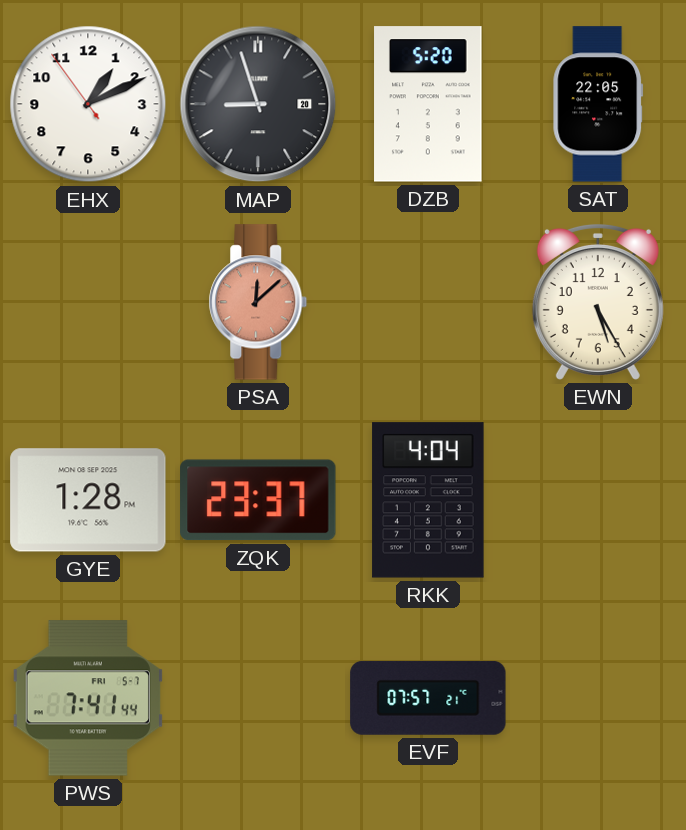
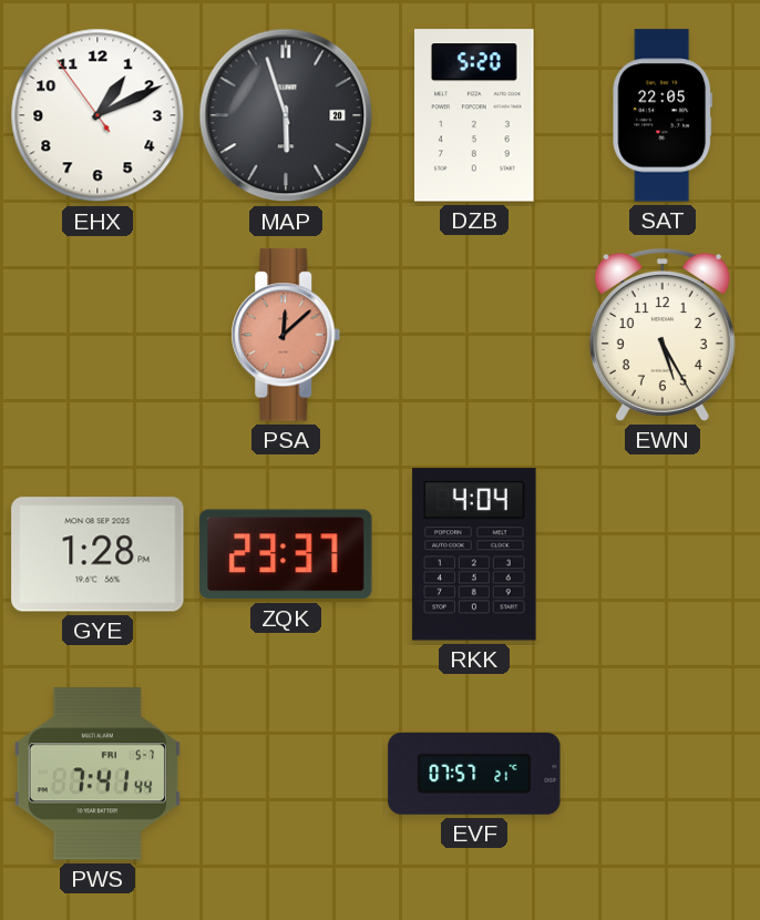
MAP: 8:57 -> 5:57
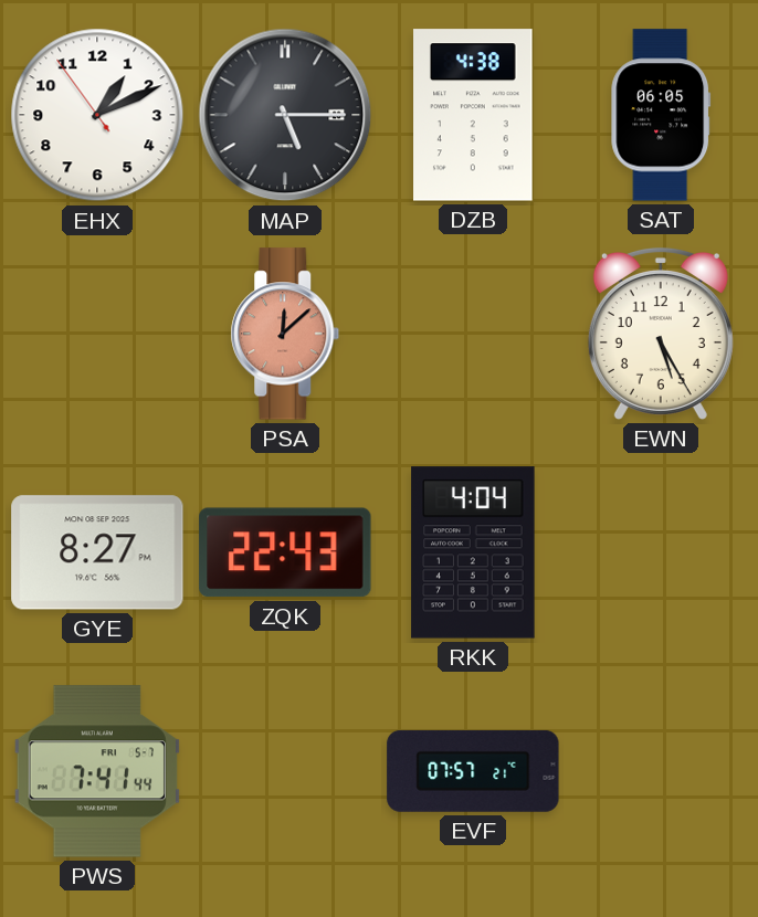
MAP: 5:57 -> 5:15
DZB: 5:20 -> 4:38
SAT: 22:05 -> 06:05
GYE: 1:28 -> 8:27
ZQK: 23:37 -> 22:43
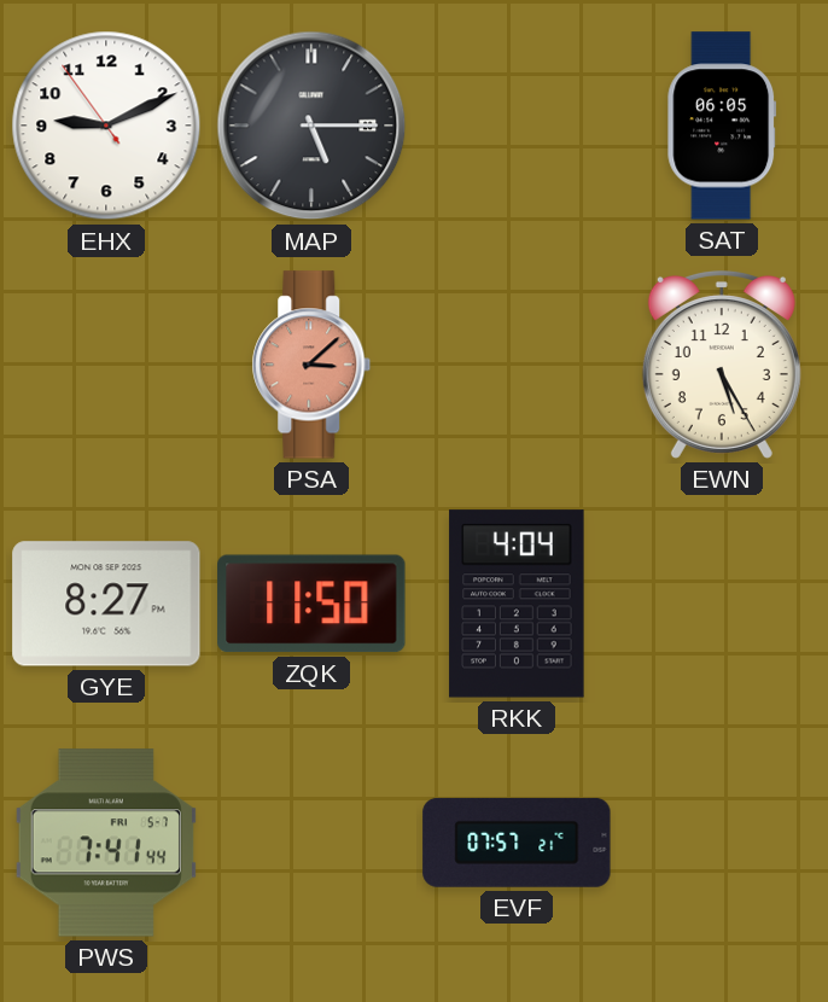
EHX: 1:10 -> 9:10
DZB: 4:38 -> none
PSA: 12:08 -> 3:08
ZQK: 22:43 -> 11:50
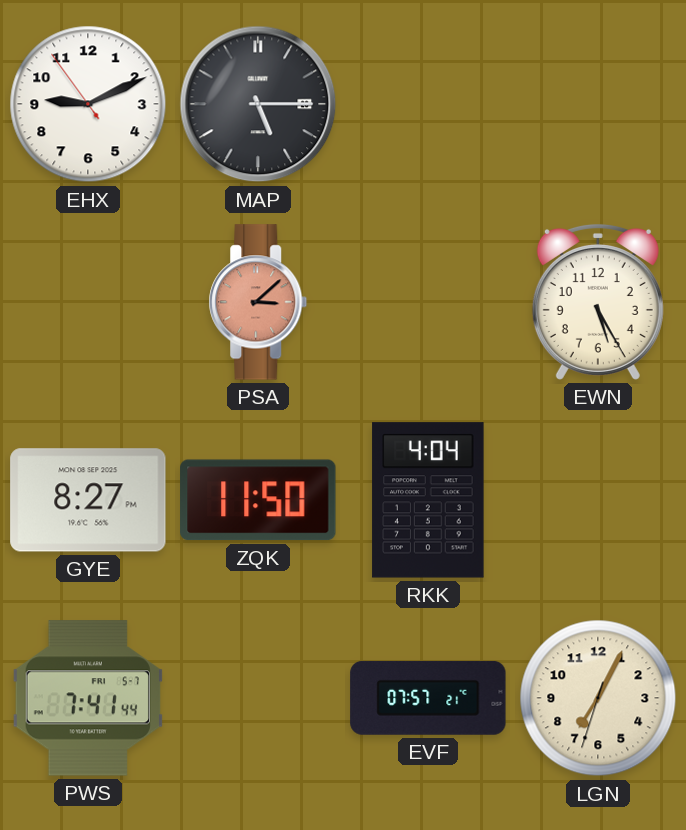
SAT: 06:05 -> none
LGN: none -> 7:04
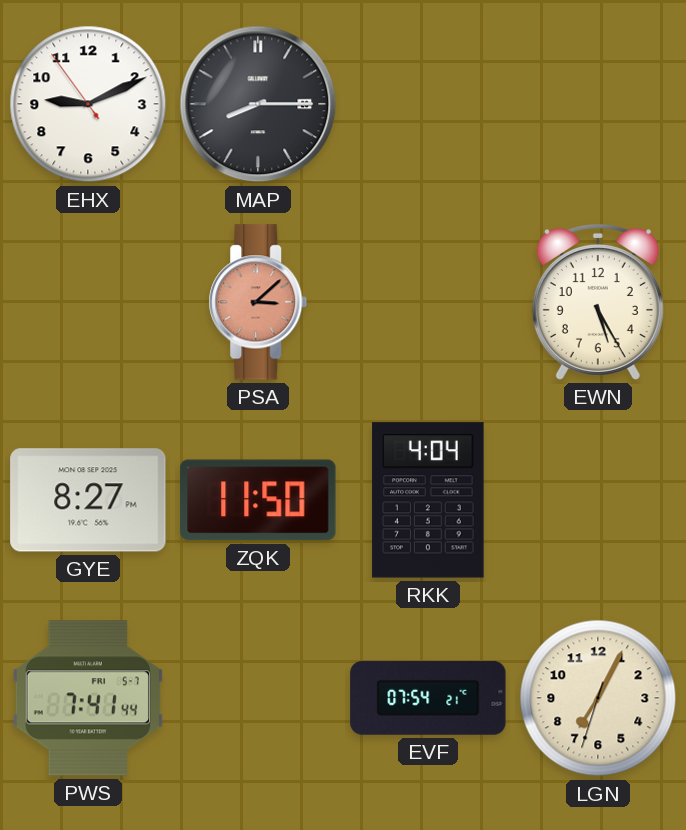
MAP: 5:15 -> 8:15
EVF: 07:57 -> 07:54
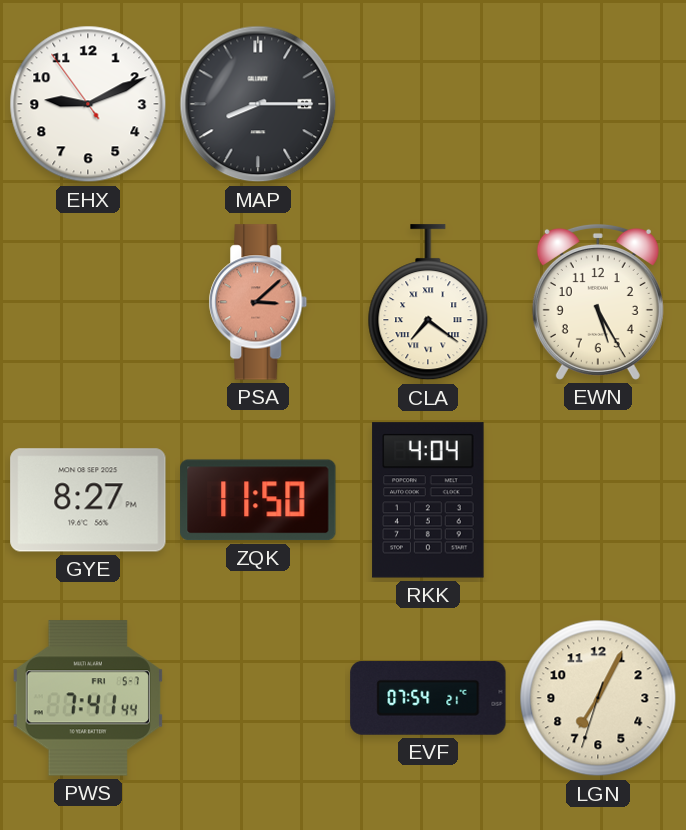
CLA: none -> 7:21
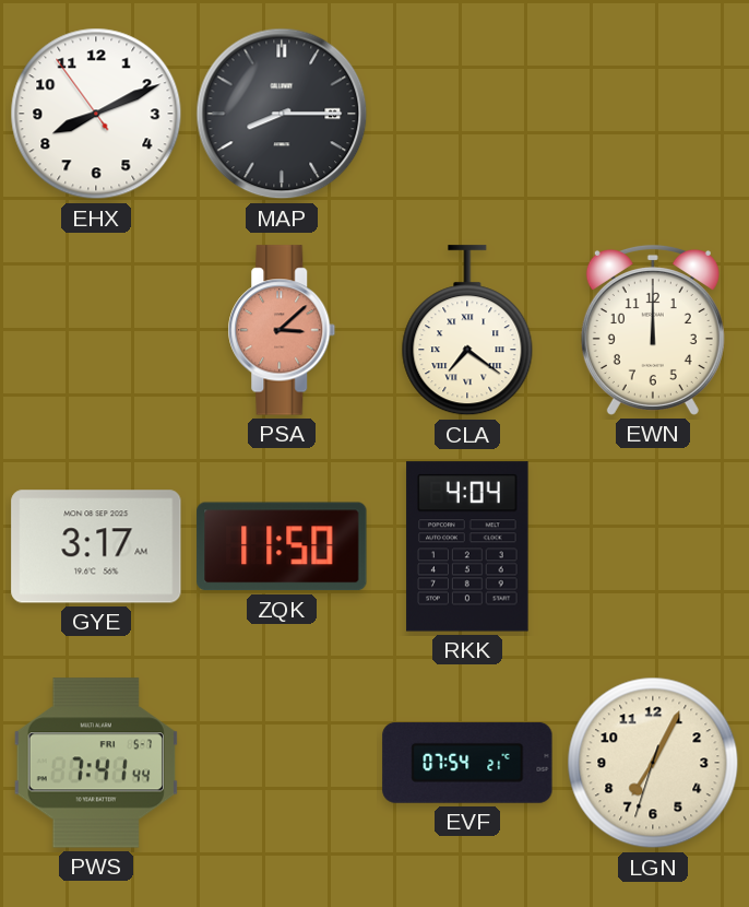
EHX: 9:10 -> 8:10
EWN: 5:25 -> 12:00
GYE: 8:27 -> 3:17
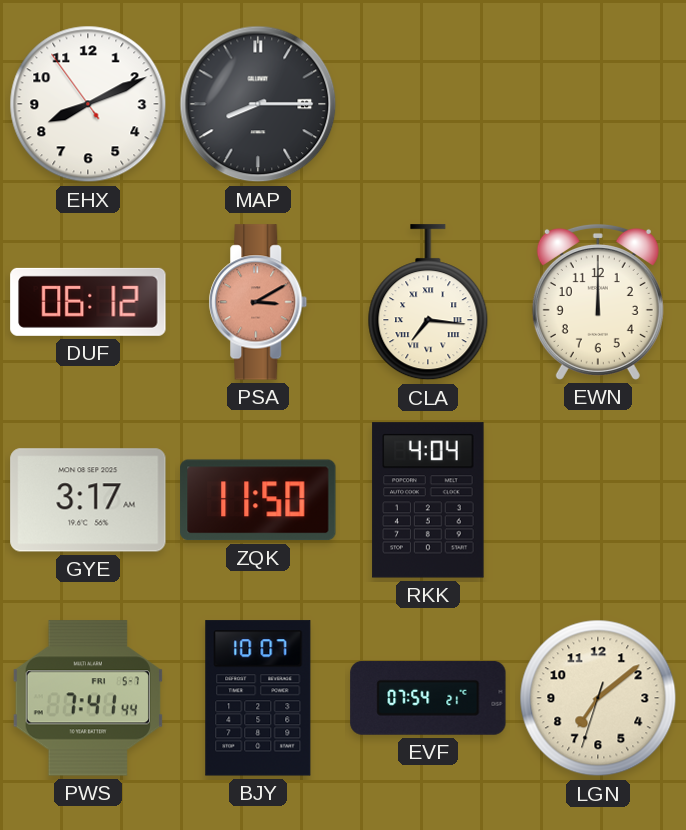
DUF: none -> 06:12
PSA: 3:08 -> 3:10
CLA: 7:21 -> 7:16
BJY: none -> 10:07
LGN: 7:04 -> 7:08
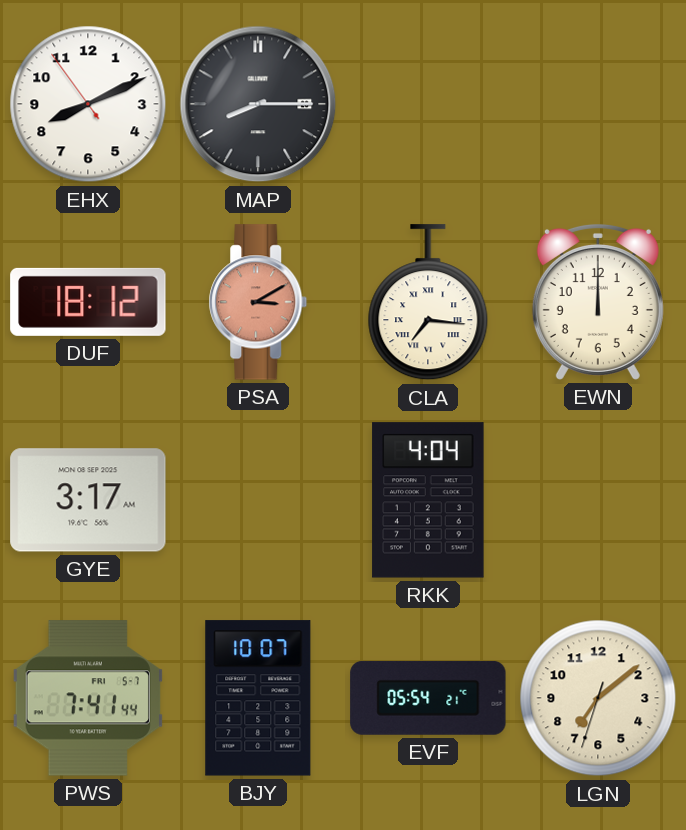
DUF: 06:12 -> 18:12
ZQK: 11:50 -> none
EVF: 07:54 -> 05:54
